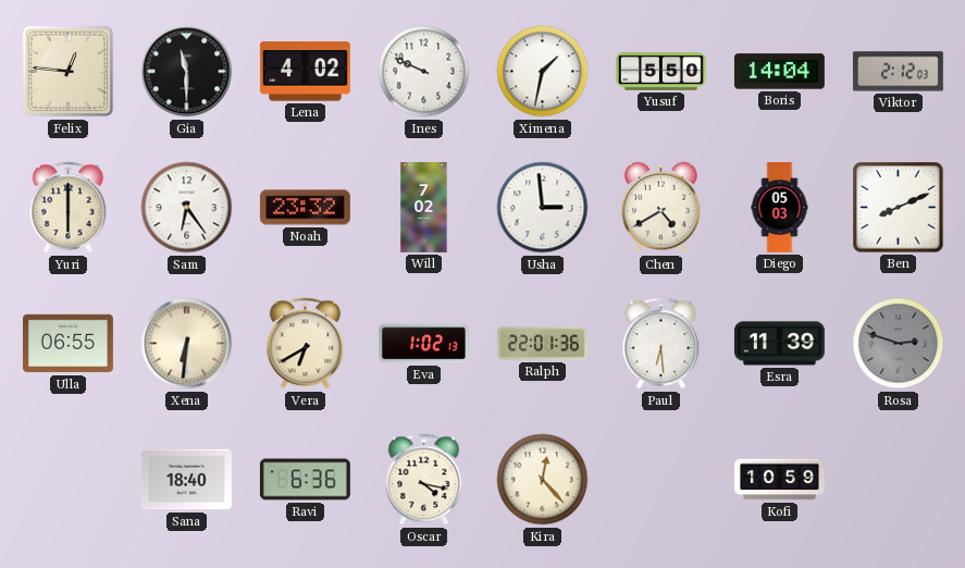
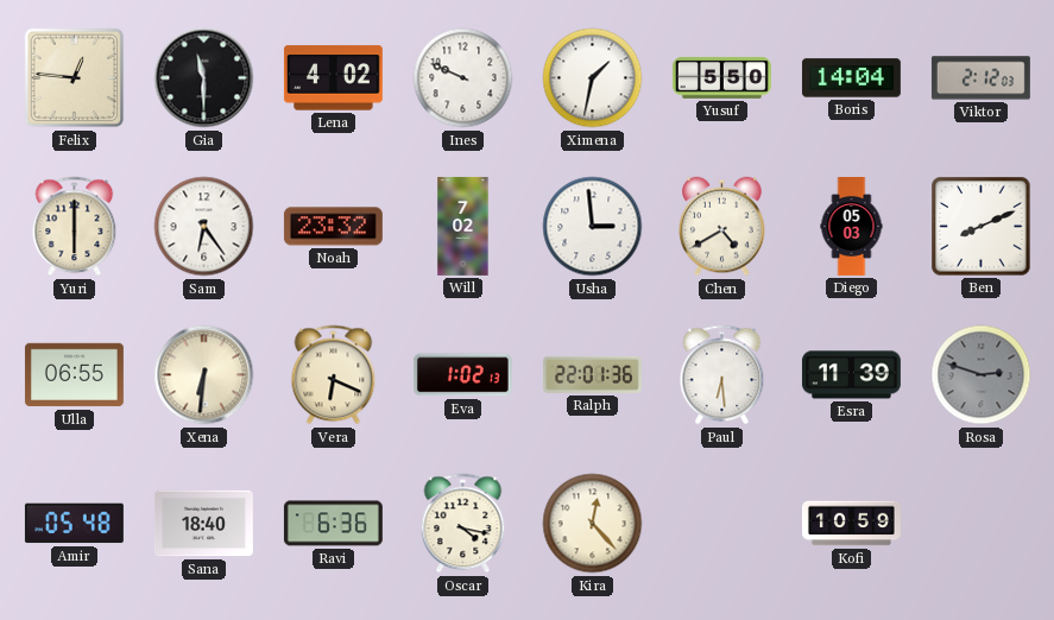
Vera: 6:40 -> 6:19
Amir: none -> 05:48
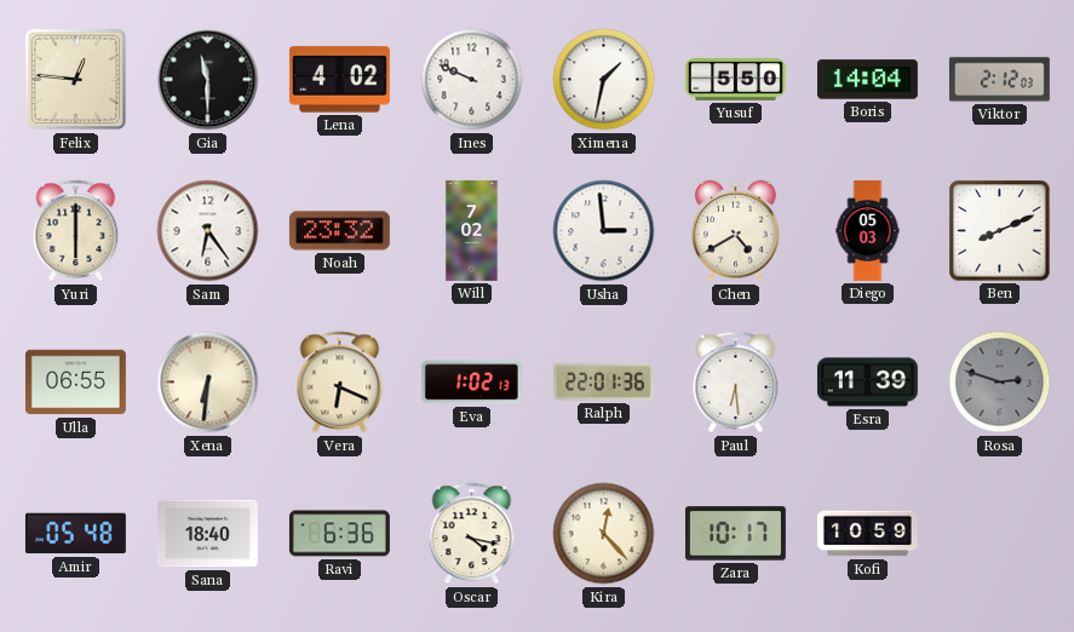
Zara: none -> 10:17
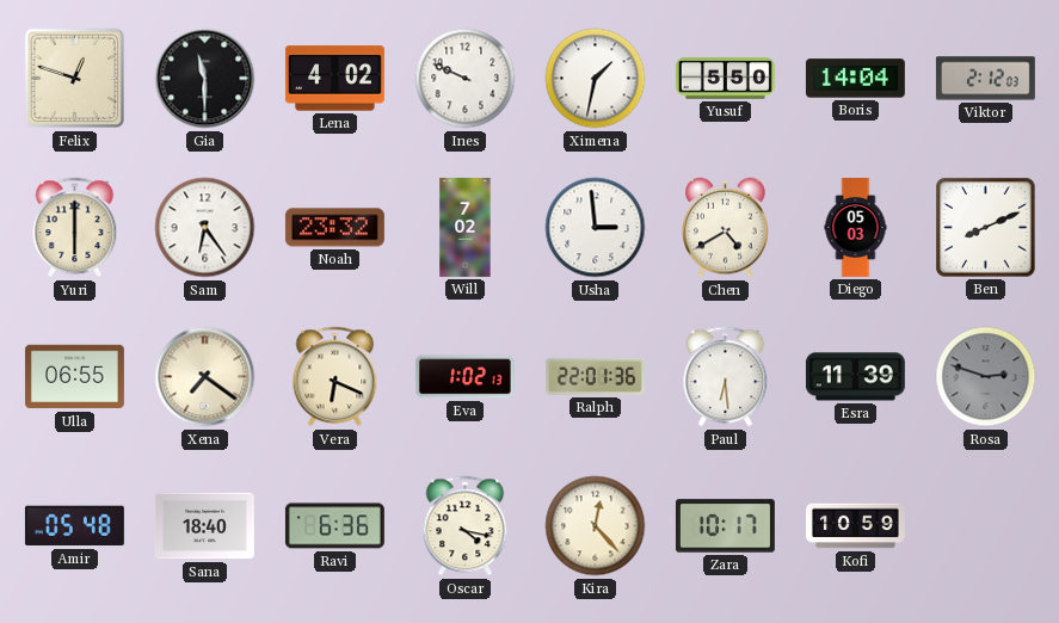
Felix: 12:46 -> 12:48
Xena: 6:31 -> 7:21
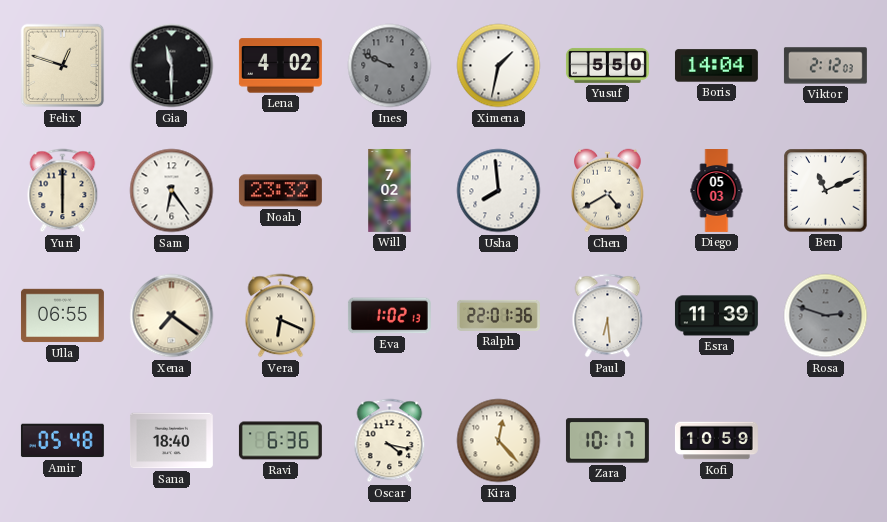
Ines dial: white -> grey
Usha: 2:59 -> 7:59
Ben: 8:11 -> 11:11
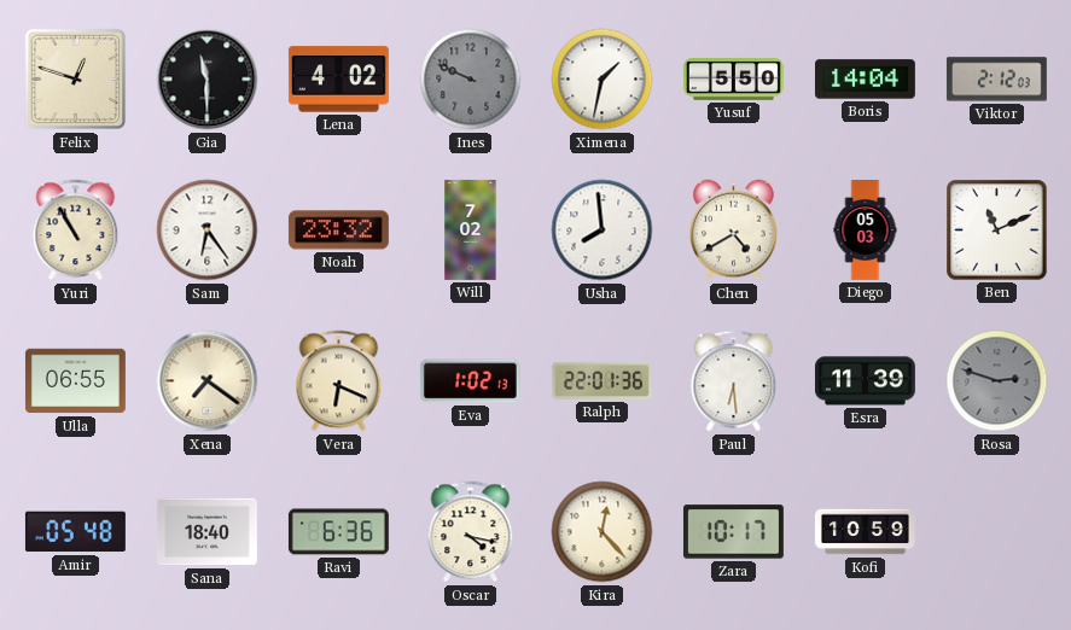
Yuri: 6:00 -> 10:55
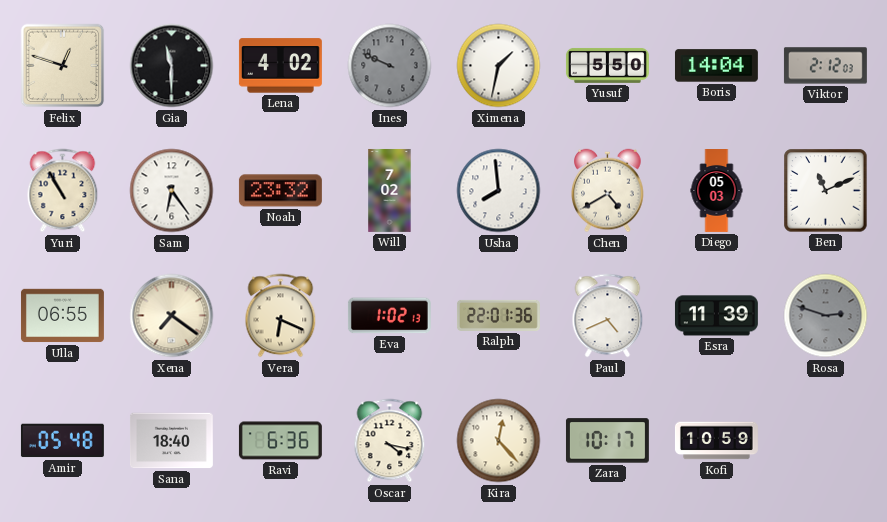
Paul: 6:29 -> 4:41
